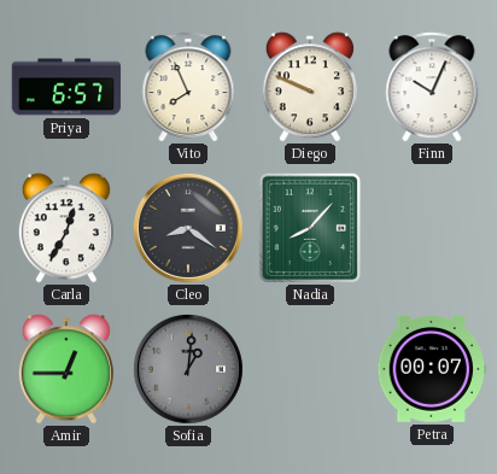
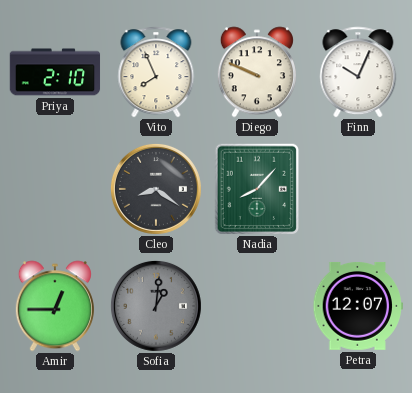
Priya: 6:57 -> 2:10
Carla: 12:35 -> none
Petra: 00:07 -> 12:07
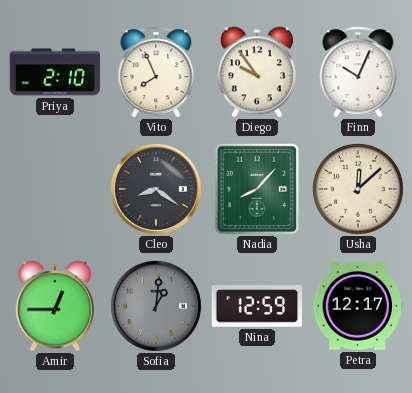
Diego: 9:49 -> 9:54
Usha: none -> 12:08
Nina: none -> 12:59
Petra: 12:07 -> 12:17
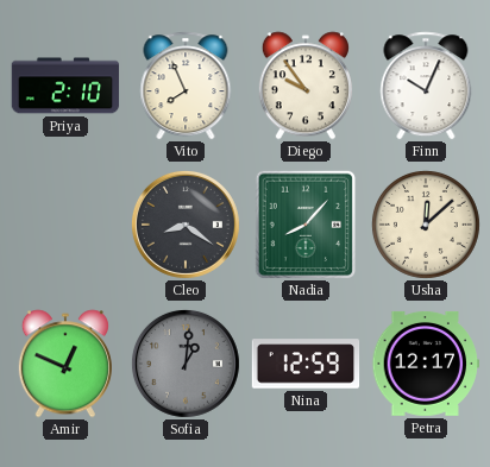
Amir: 12:45 -> 12:49
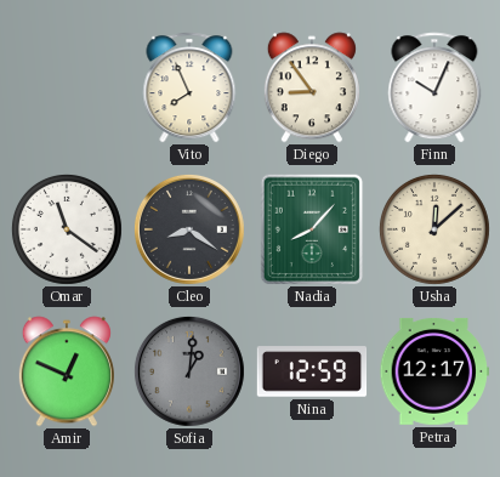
Priya: 2:10 -> none
Diego: 9:54 -> 8:54
Omar: none -> 11:21
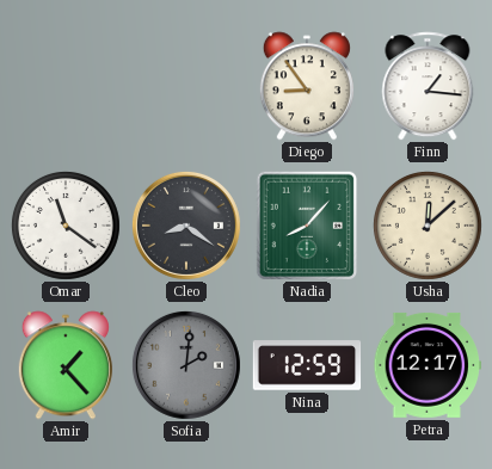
Vito: 7:56 -> none
Finn: 10:04 -> 1:16
Amir: 12:49 -> 1:23
Sofia: 1:01 -> 2:01
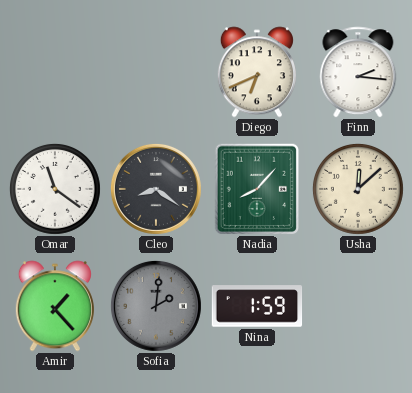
Diego: 8:54 -> 6:41
Finn: 1:16 -> 2:16
Nina: 12:59 -> 1:59
Petra: 12:17 -> none
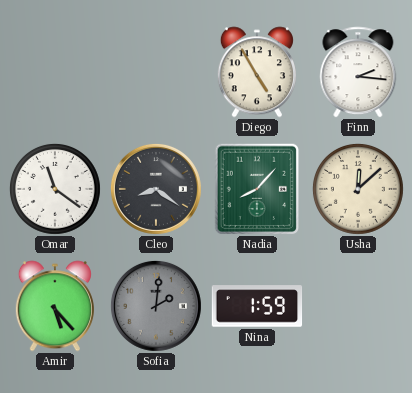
Diego: 6:41 -> 4:55
Amir: 1:23 -> 5:23
